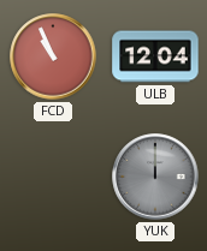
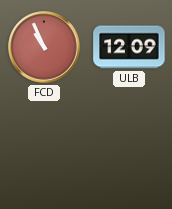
ULB: 12:04 -> 12:09
YUK: 12:00 -> none
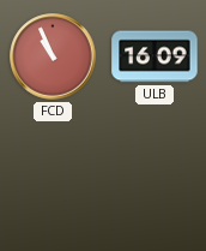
ULB: 12:09 -> 16:09
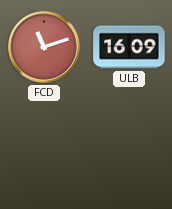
FCD: 10:56 -> 11:12
